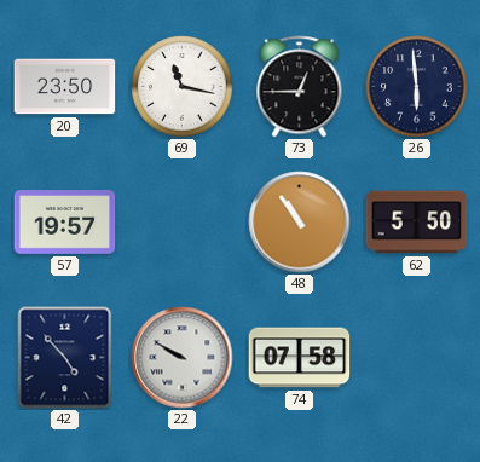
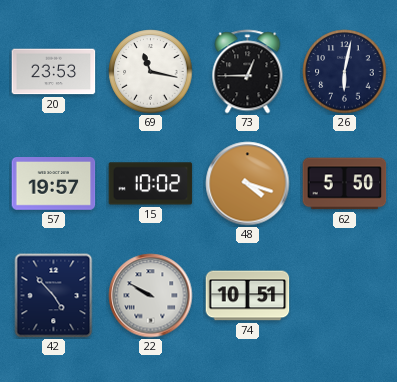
20: 23:50 -> 23:53
26: 5:59 -> 6:02
15: none -> 10:02
48: 10:54 -> 4:18
74: 07:58 -> 10:51
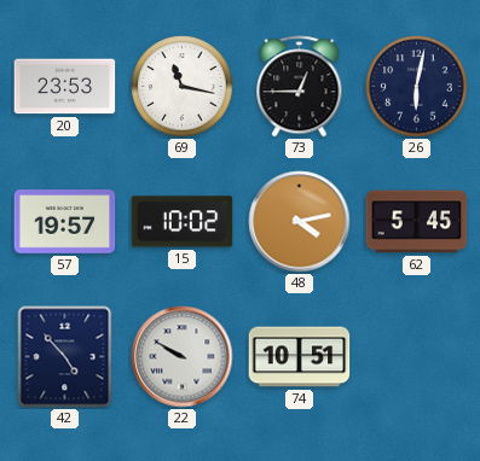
48: 4:18 -> 4:13
62: 5:50 -> 5:45
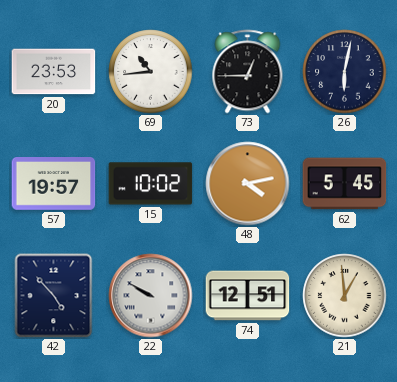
69: 11:17 -> 10:44
74: 10:51 -> 12:51
21: none -> 12:59
